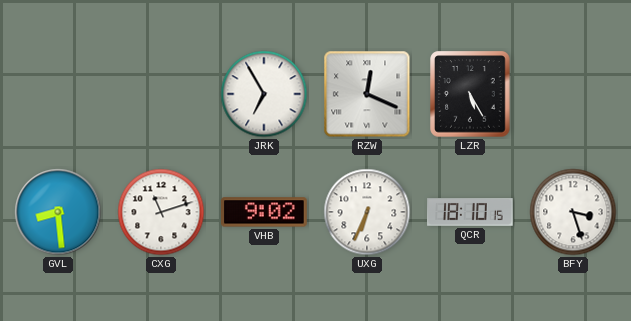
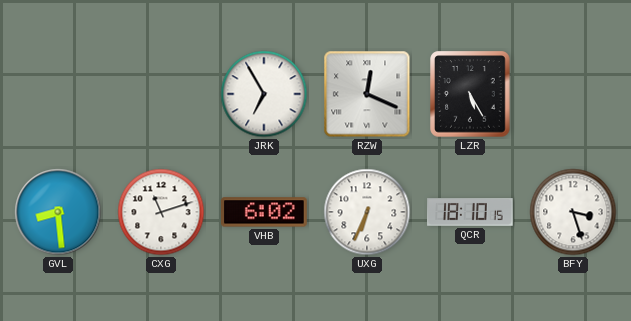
VHB: 9:02 -> 6:02
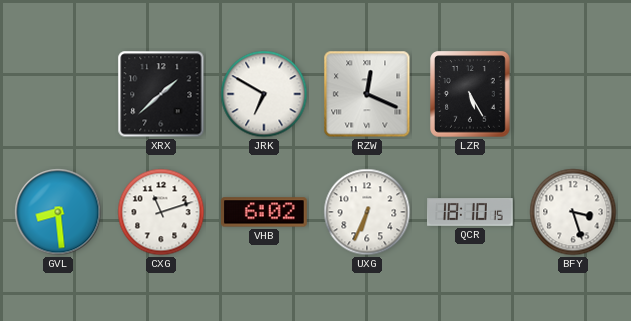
XRX: none -> 1:38
JRK: 6:55 -> 6:50
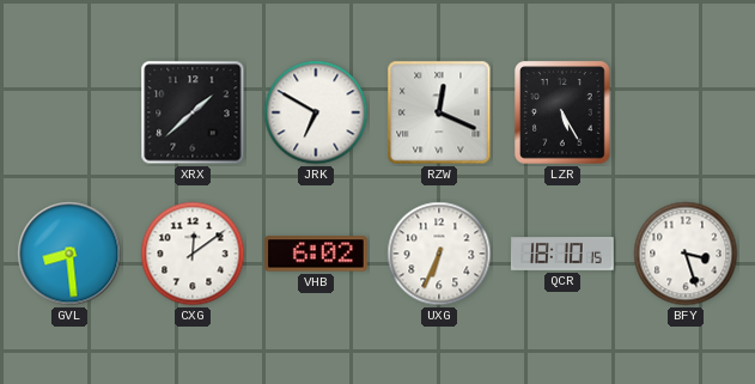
CXG: 11:12 -> 12:09
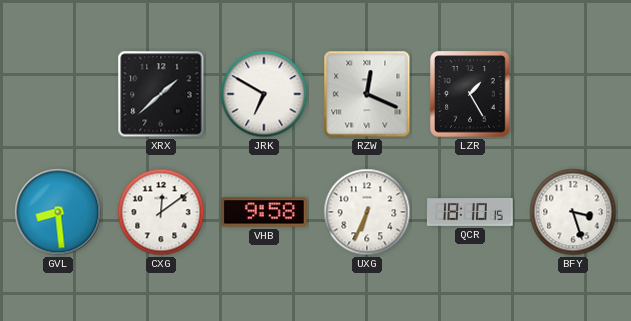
LZR: 5:25 -> 1:25
VHB: 6:02 -> 9:58
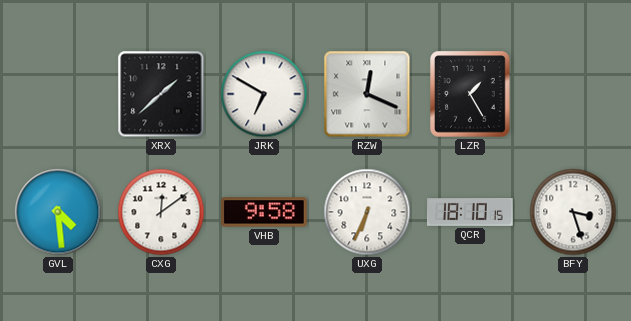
GVL: 8:29 -> 4:29
